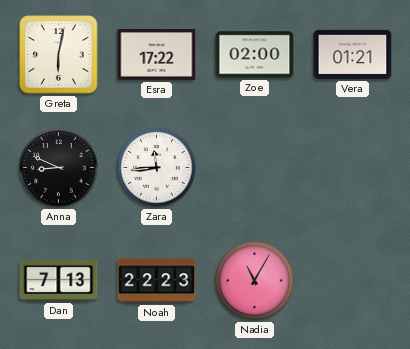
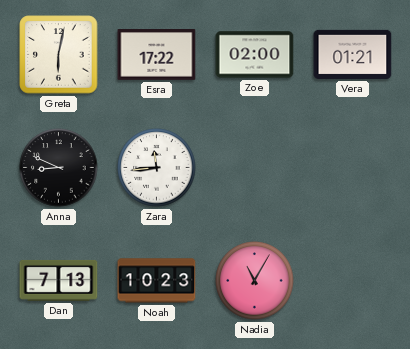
Noah: 22:23 -> 10:23
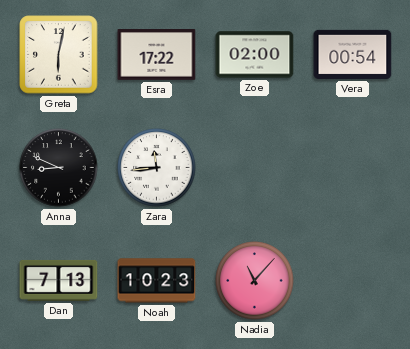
Vera: 01:21 -> 00:54
Nadia: 11:05 -> 11:07
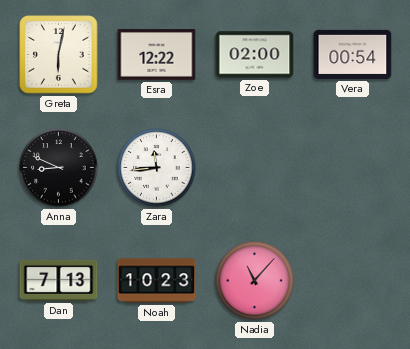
Esra: 17:22 -> 12:22
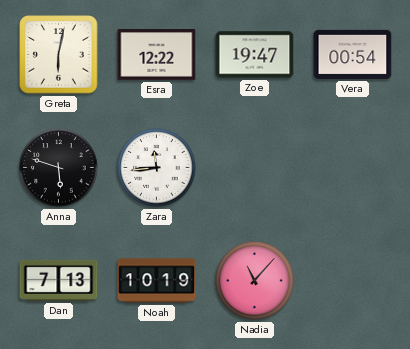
Zoe: 02:00 -> 19:47
Anna: 8:49 -> 5:48
Noah: 10:23 -> 10:19
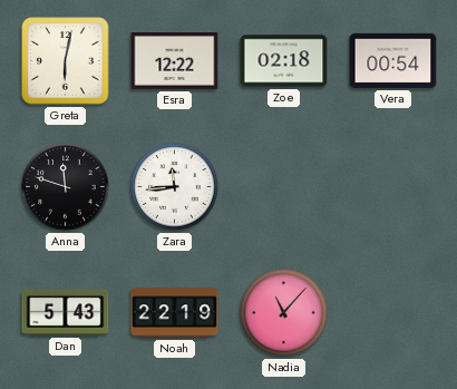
Zoe: 19:47 -> 02:18
Anna: 5:48 -> 11:48
Dan: 7:13 -> 5:43
Noah: 10:19 -> 22:19
